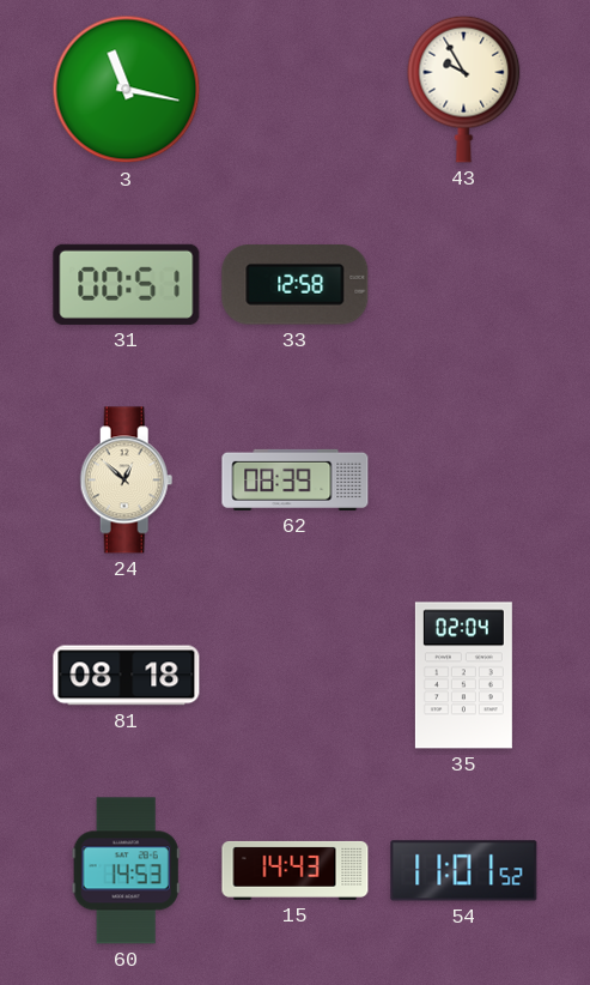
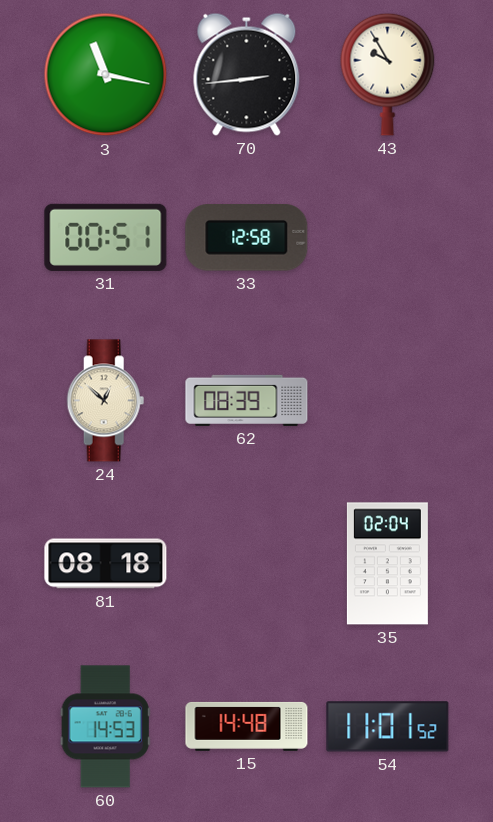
70: none -> 2:44
15: 14:43 -> 14:48
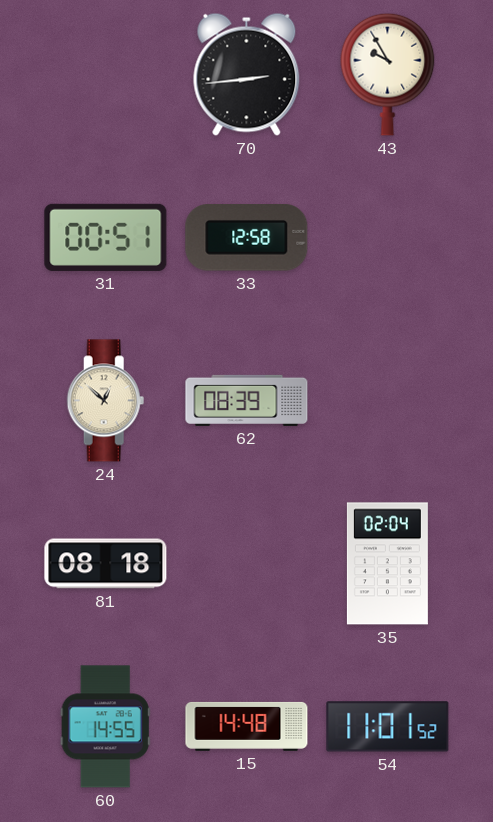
3: 11:17 -> none
60: 14:53 -> 14:55
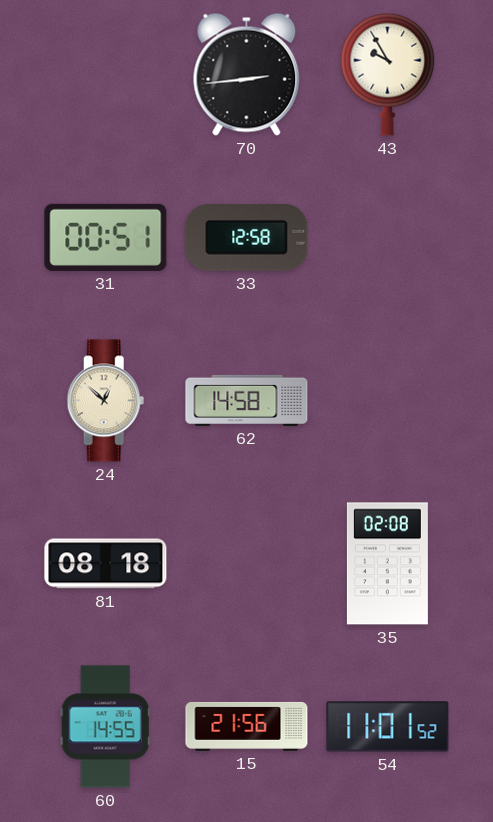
62: 08:39 -> 14:58
35: 02:04 -> 02:08
15: 14:48 -> 21:56
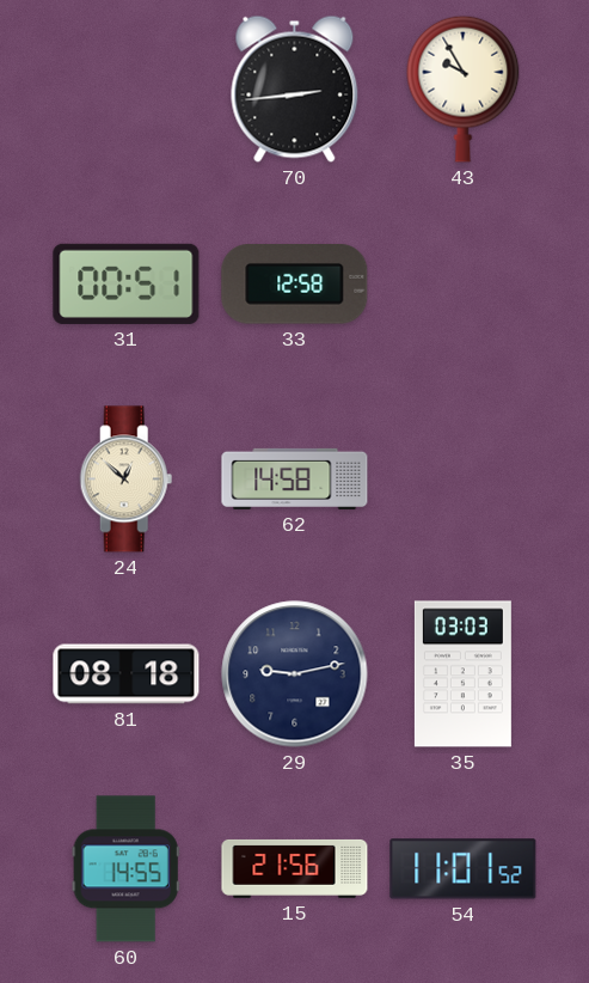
29: none -> 9:13
35: 02:08 -> 03:03
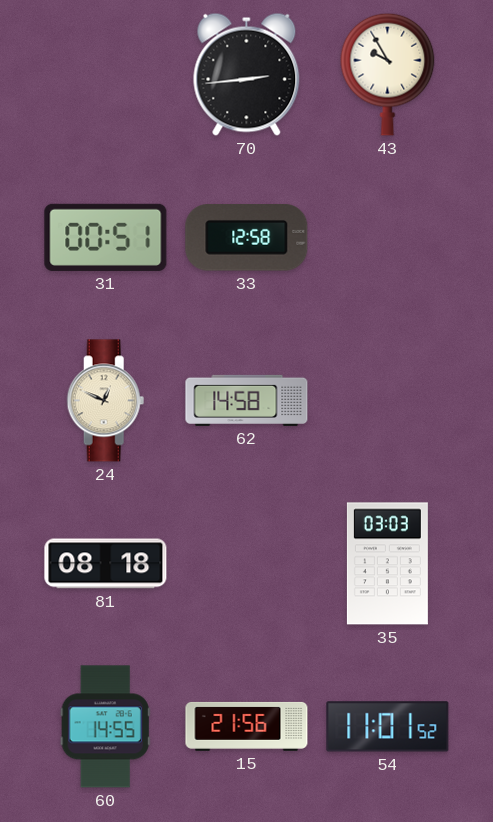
24: 12:52 -> 12:49
29: 9:13 -> none
